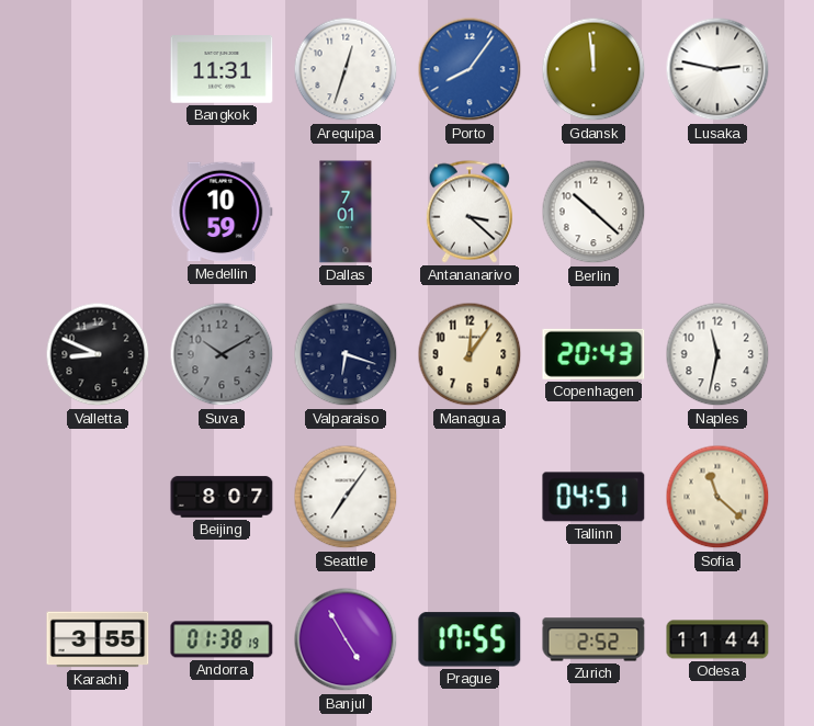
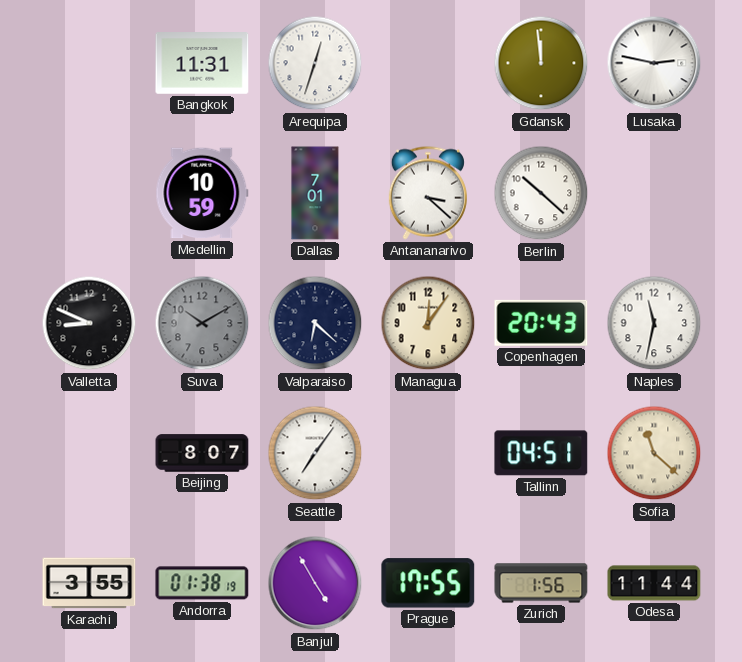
Porto: 8:06 -> none
Valparaiso: 6:18 -> 6:22
Zurich: 2:52 -> 1:56
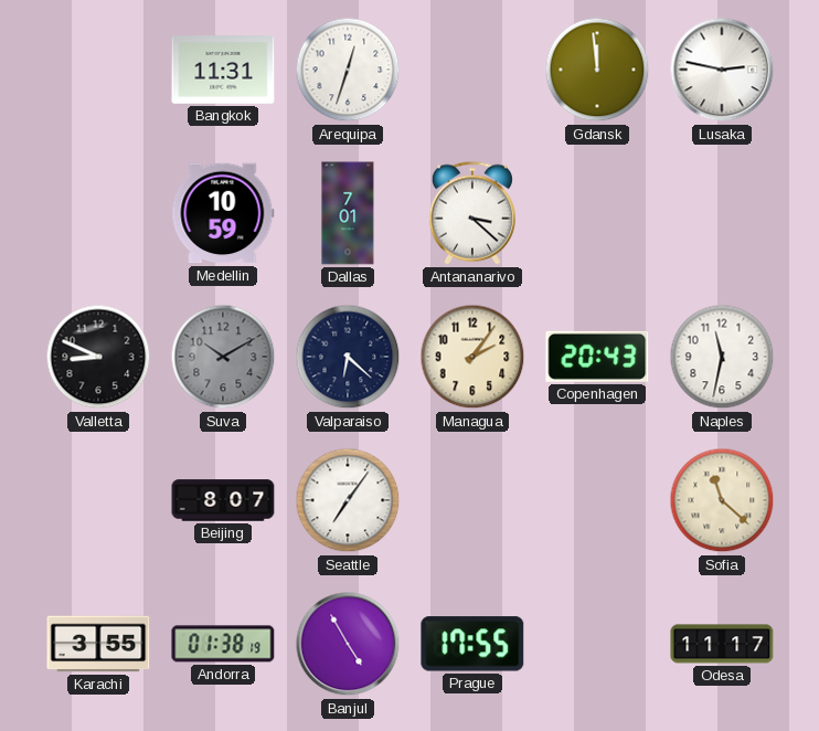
Berlin: 10:22 -> none
Managua: 12:06 -> 2:06
Tallinn: 04:51 -> none
Zurich: 1:56 -> none
Odesa: 11:44 -> 11:17
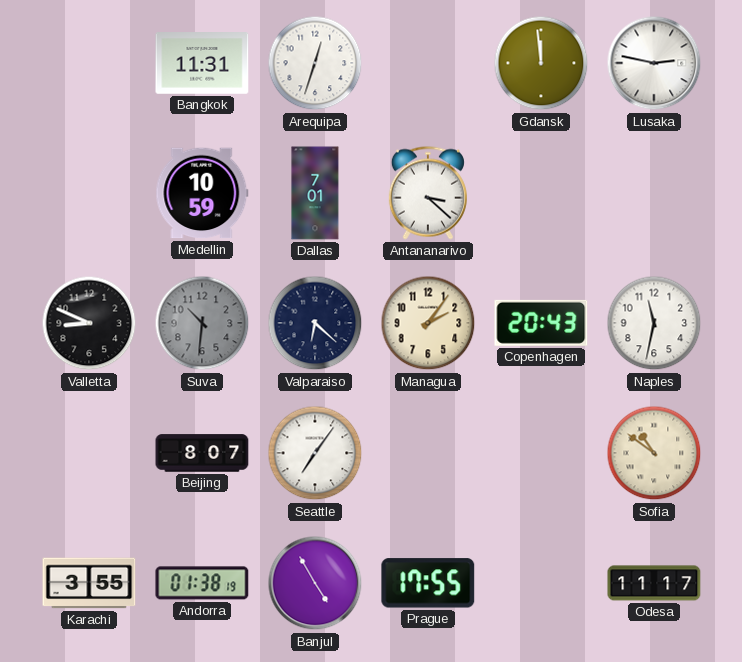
Suva: 10:10 -> 10:31
Sofia: 11:22 -> 10:51
